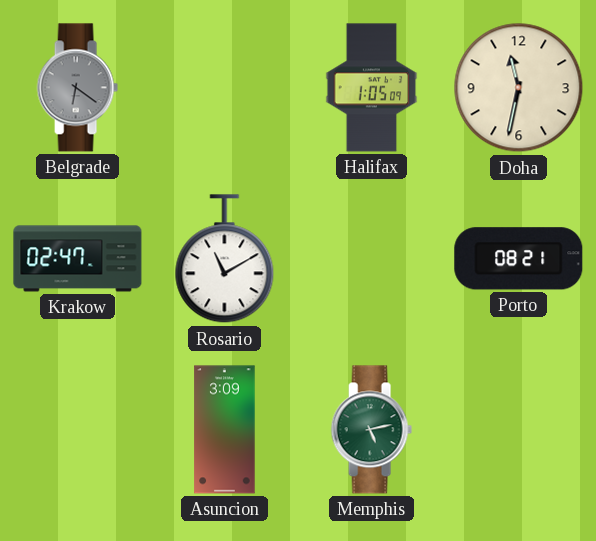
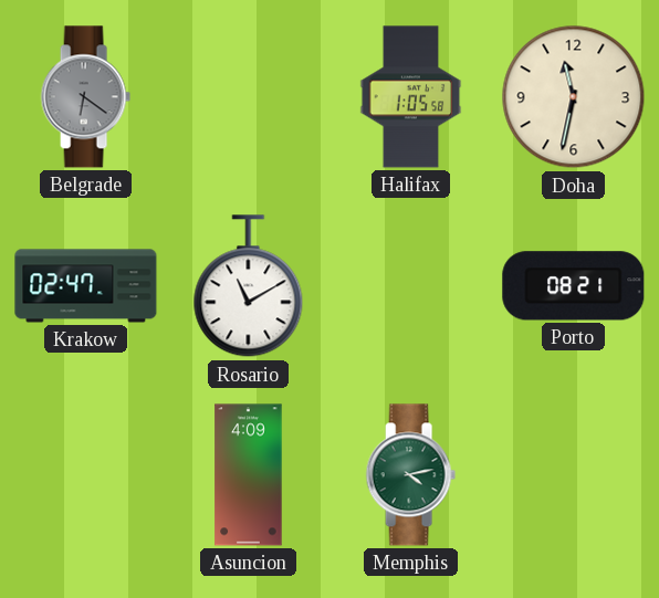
Halifax: 1:05:09 -> 1:05:58
Asuncion: 3:09 -> 4:09
Memphis: 5:13 -> 4:13
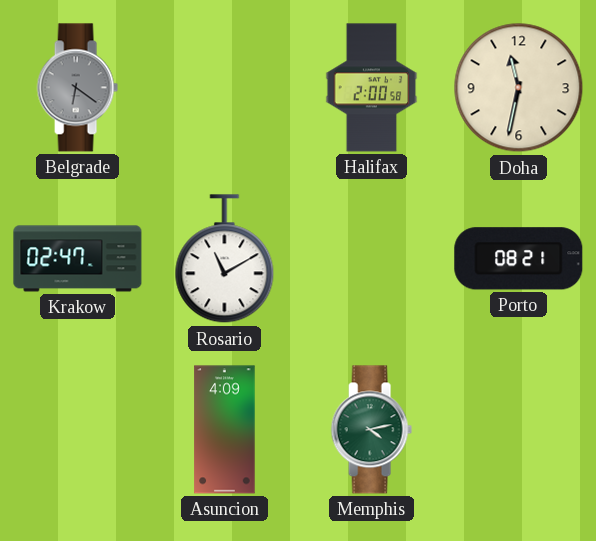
Halifax: 1:05 -> 2:00
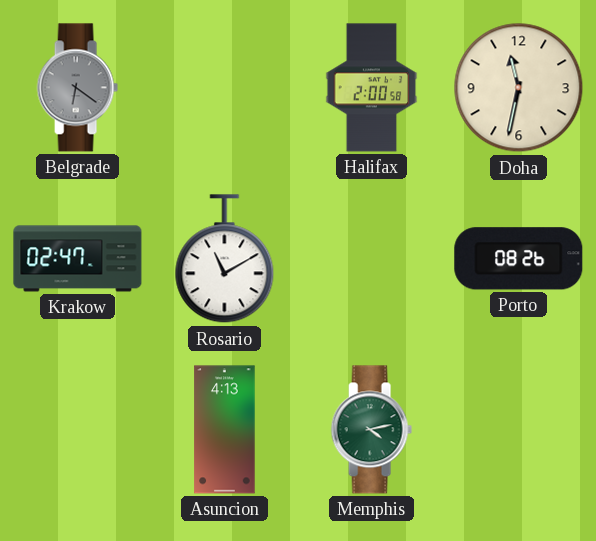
Porto: 08:21 -> 08:26
Asuncion: 4:09 -> 4:13
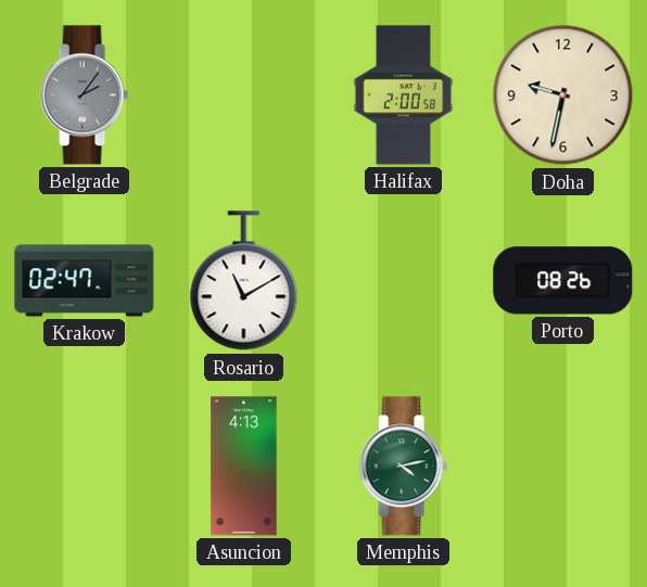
Belgrade: 6:21 -> 2:06
Doha: 11:32 -> 9:32
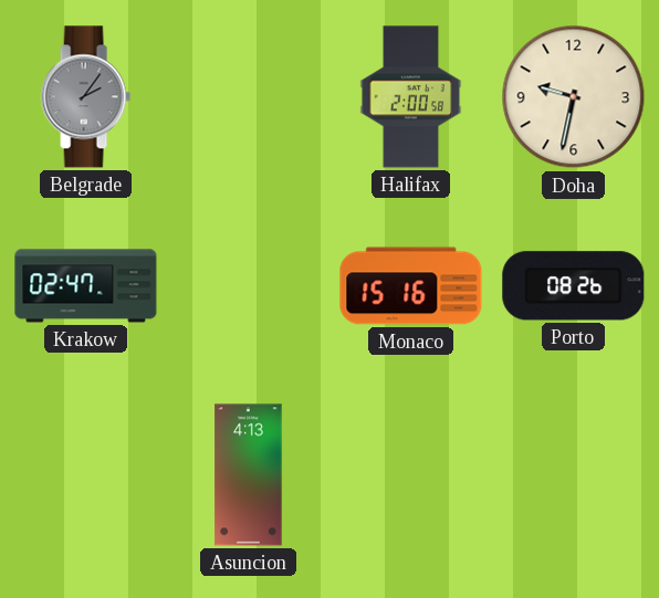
Rosario: 11:10 -> none
Monaco: none -> 15:16
Memphis: 4:13 -> none
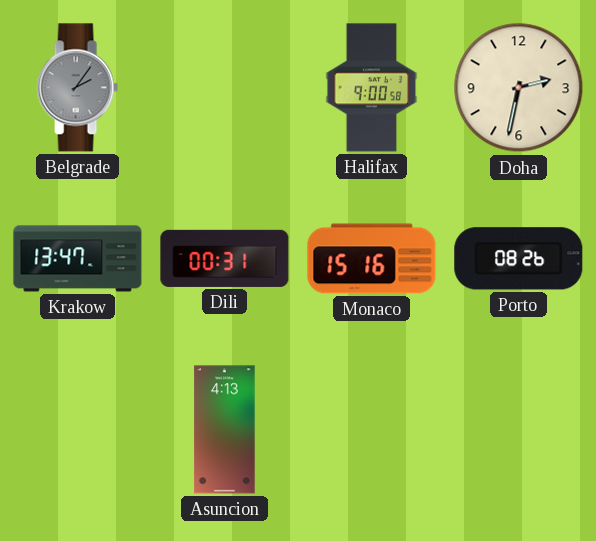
Halifax: 2:00 -> 9:00
Doha: 9:32 -> 2:32
Krakow: 02:47 -> 13:47
Dili: none -> 00:31
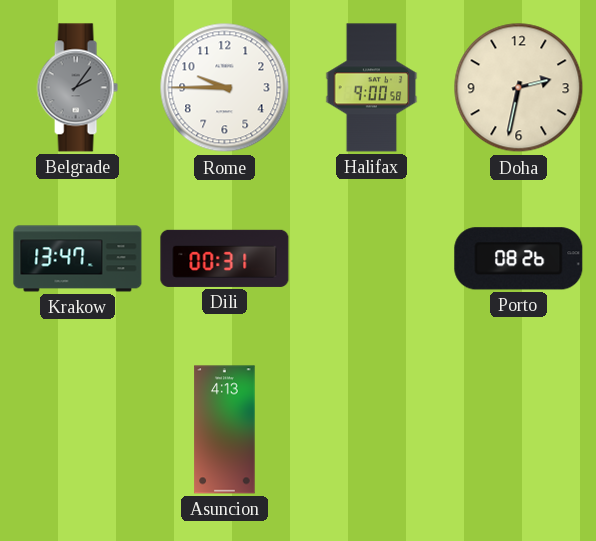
Rome: none -> 9:45
Monaco: 15:16 -> none
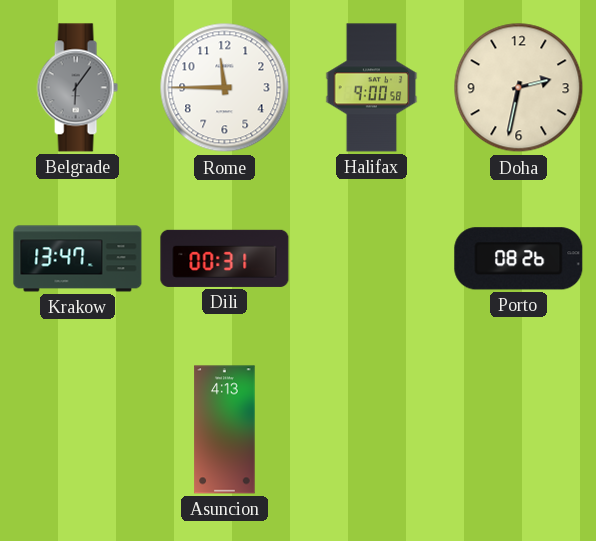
Belgrade: 2:06 -> 6:06
Rome: 9:45 -> 11:45
